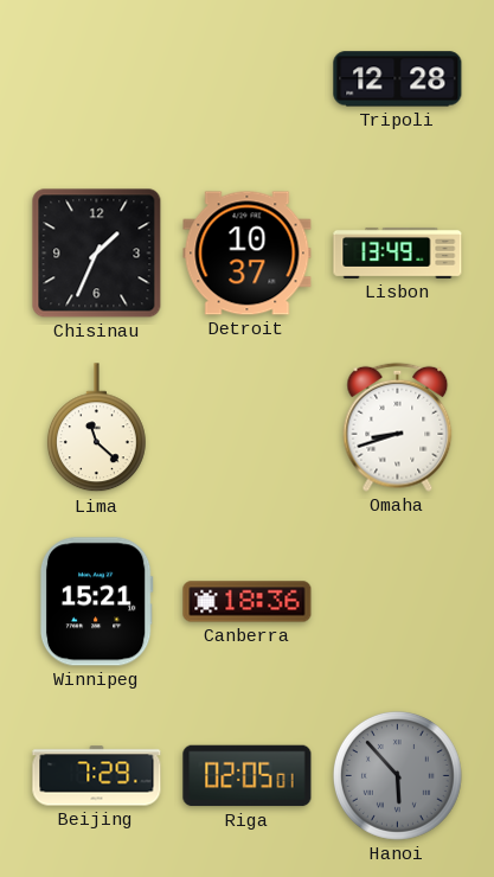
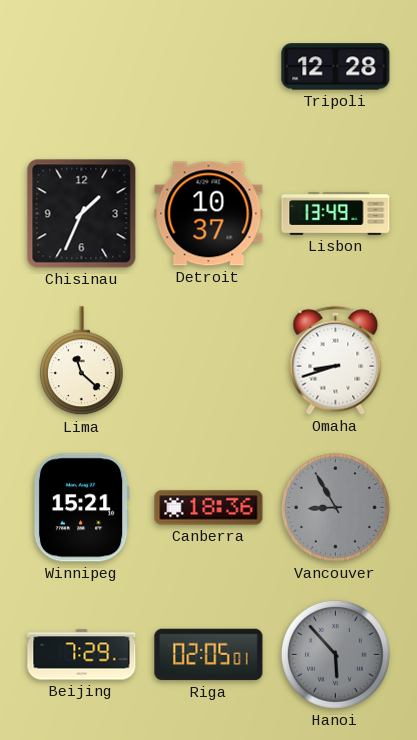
Vancouver: none -> 8:55
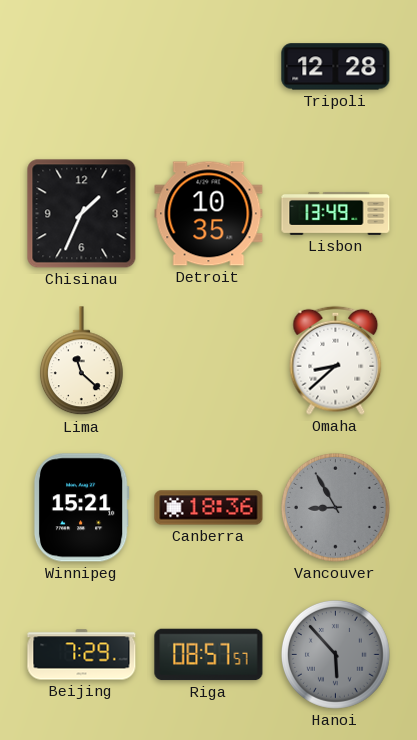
Detroit: 10:37 -> 10:35
Omaha: 8:42 -> 8:38
Riga: 02:05 -> 08:57
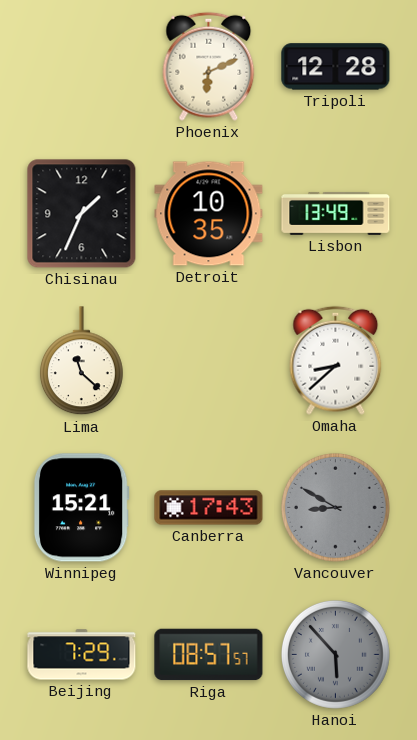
Phoenix: none -> 6:11
Canberra: 18:36 -> 17:43
Vancouver: 8:55 -> 8:50
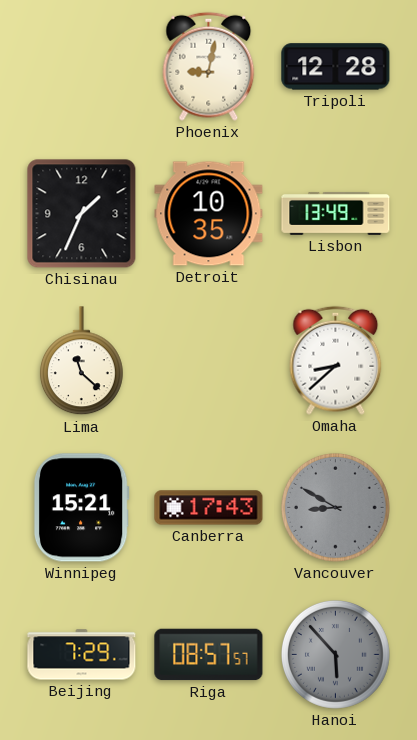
Phoenix: 6:11 -> 9:02
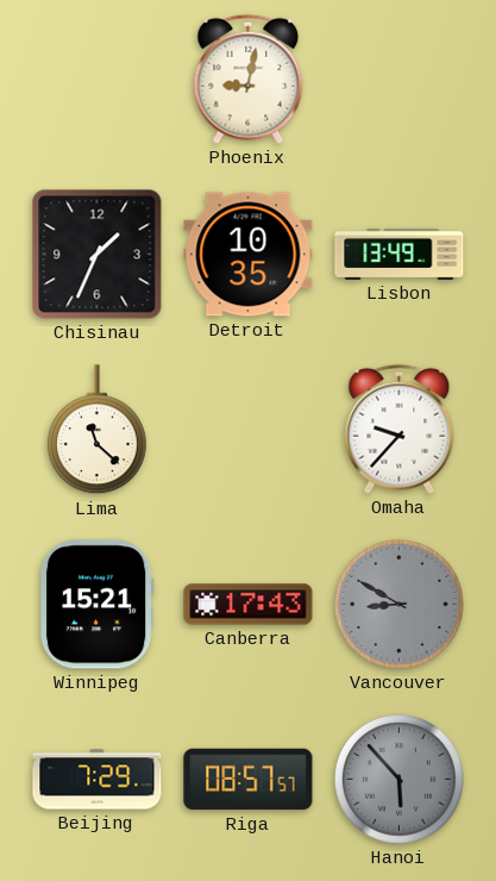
Tripoli: 12:28 -> none
Omaha: 8:38 -> 9:37
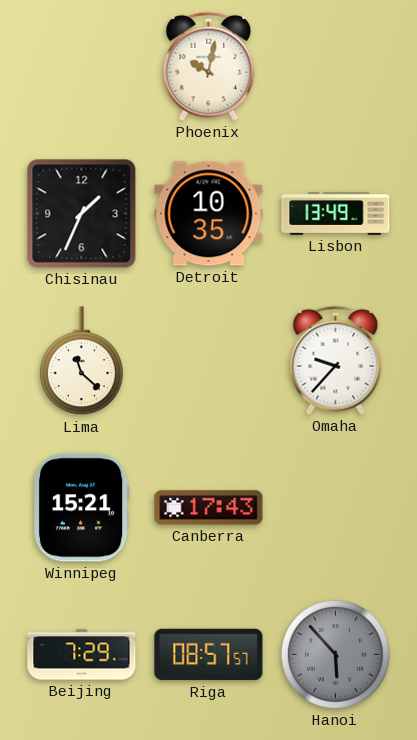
Phoenix: 9:02 -> 10:02
Vancouver: 8:50 -> none
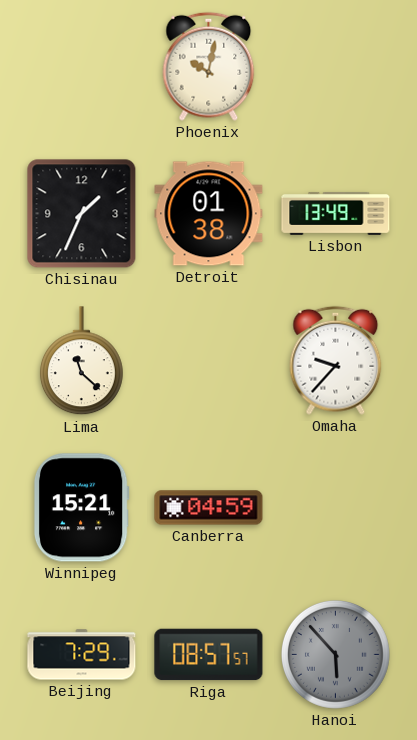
Detroit: 10:35 -> 01:38
Canberra: 17:43 -> 04:59
